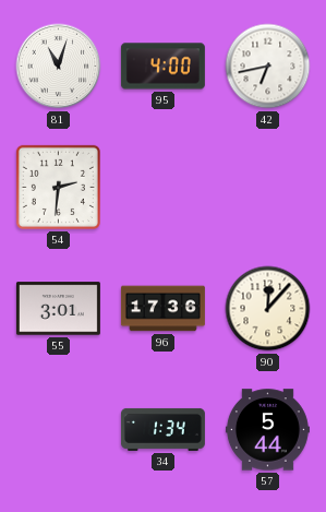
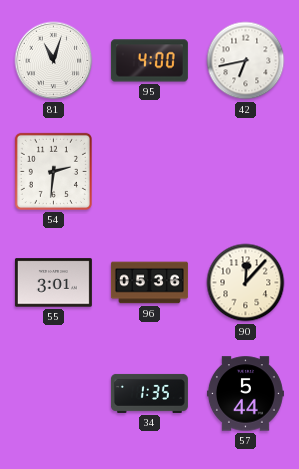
96: 17:36 -> 05:36
34: 1:34 -> 1:35
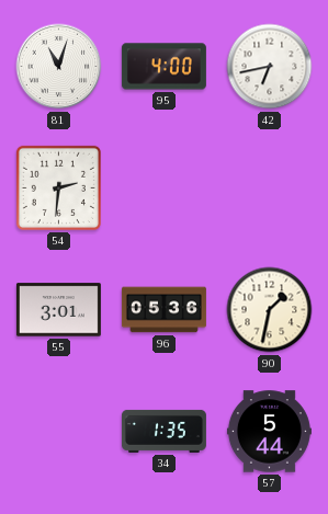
90: 12:07 -> 1:32
